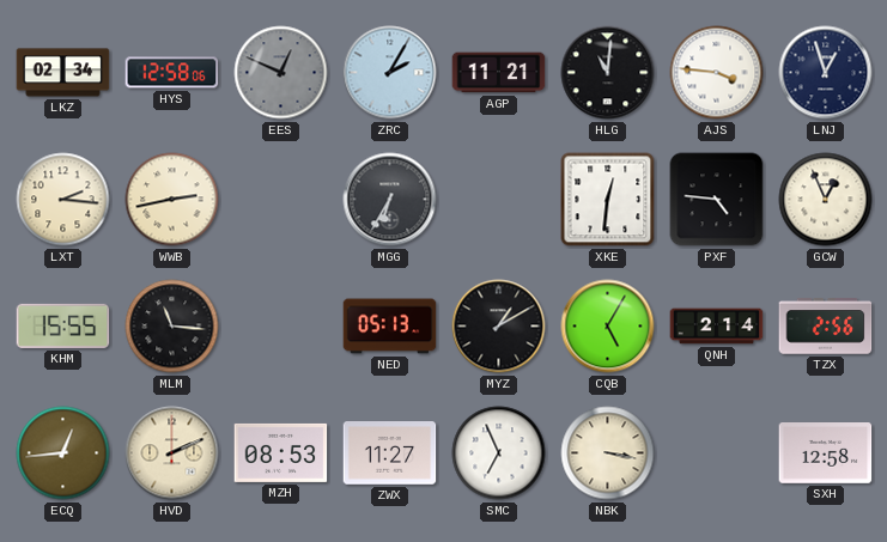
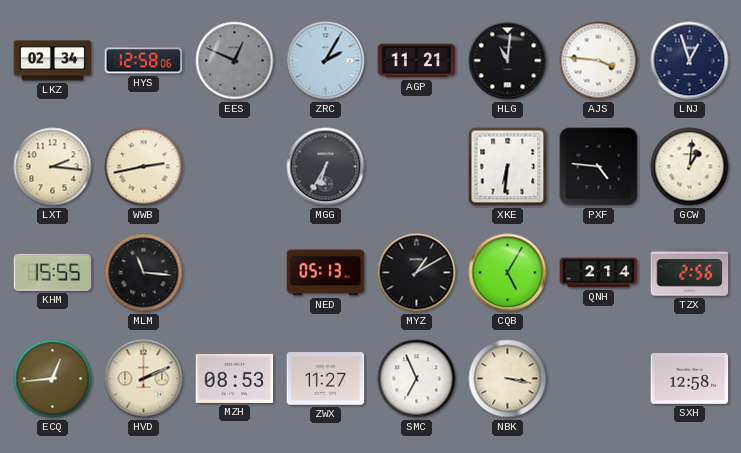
XKE: 12:31 -> 6:31
GCW: 12:56 -> 1:01
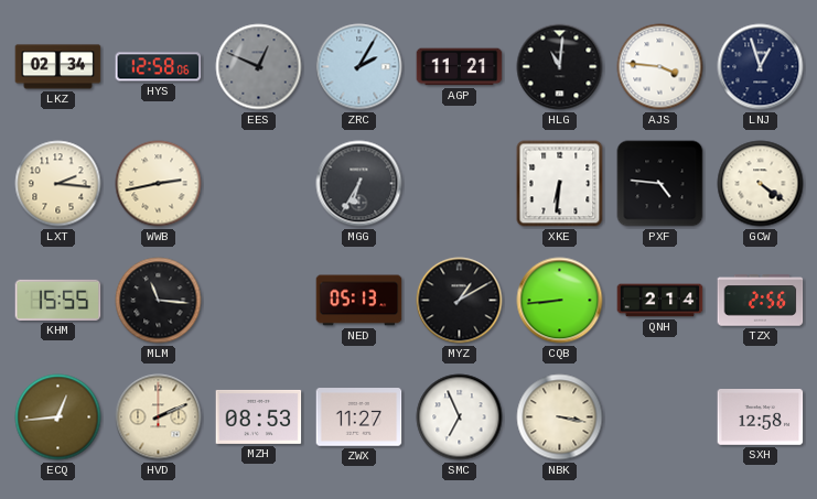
GCW: 1:01 -> 4:21
CQB: 5:05 -> 8:44
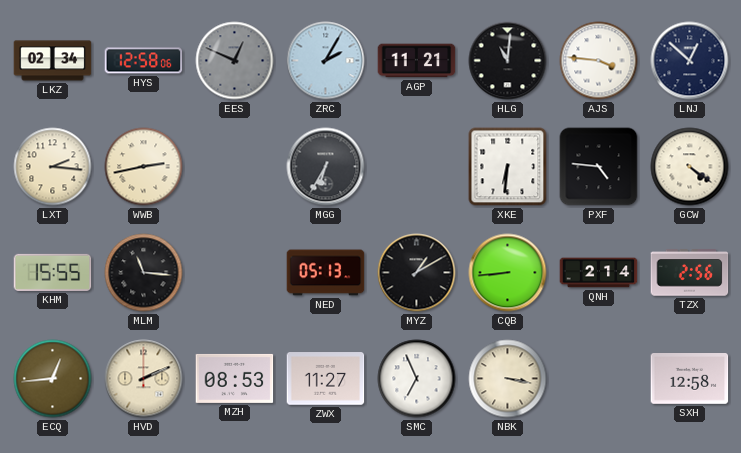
LNJ: 12:57 -> 12:52
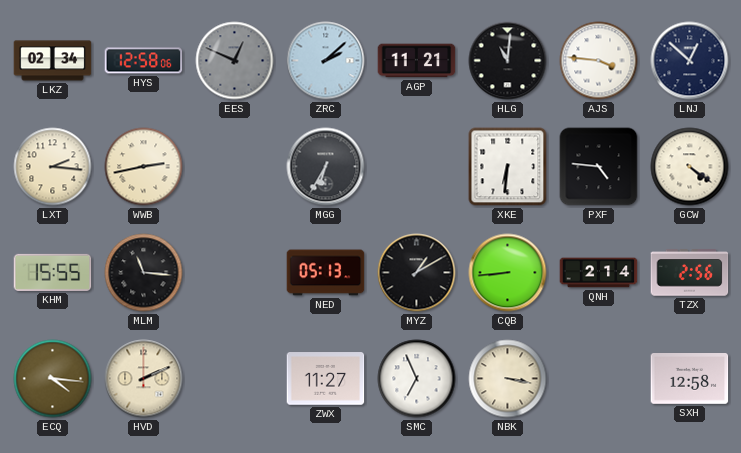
ZRC: 2:05 -> 2:08
ECQ: 12:44 -> 4:16
MZH: 08:53 -> none
